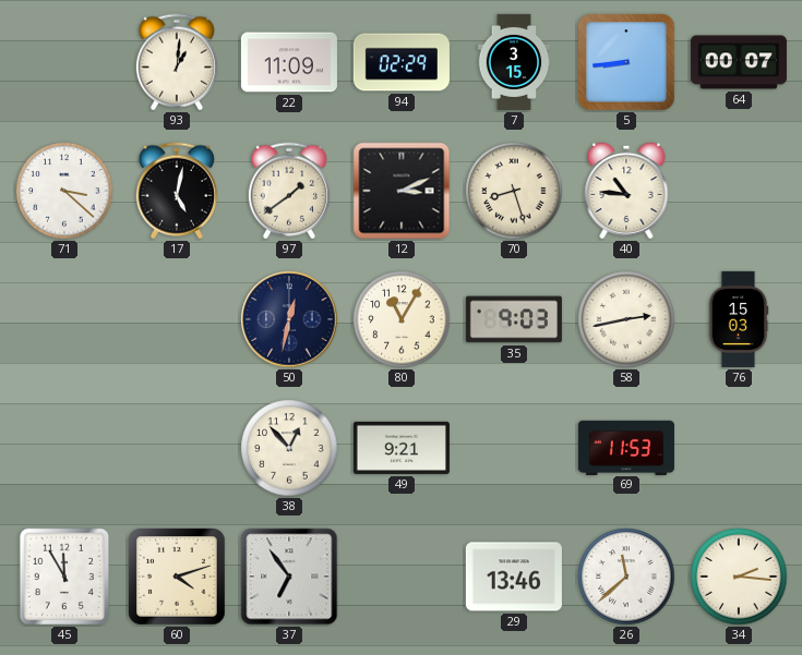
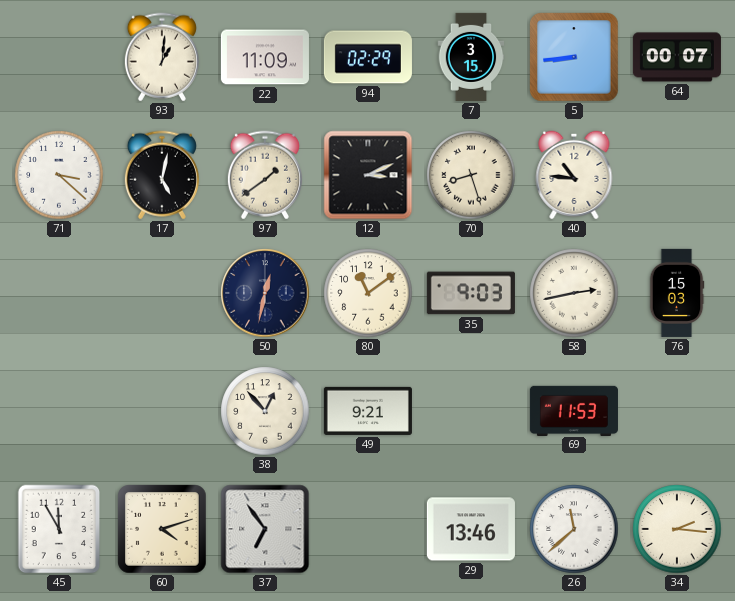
80: 11:05 -> 11:09
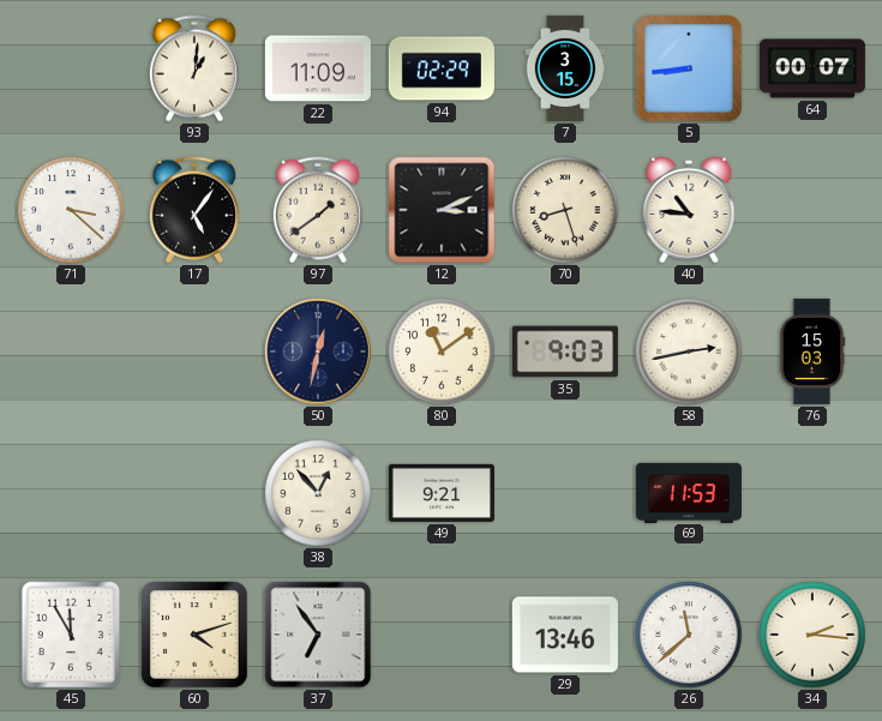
17: 5:02 -> 5:06
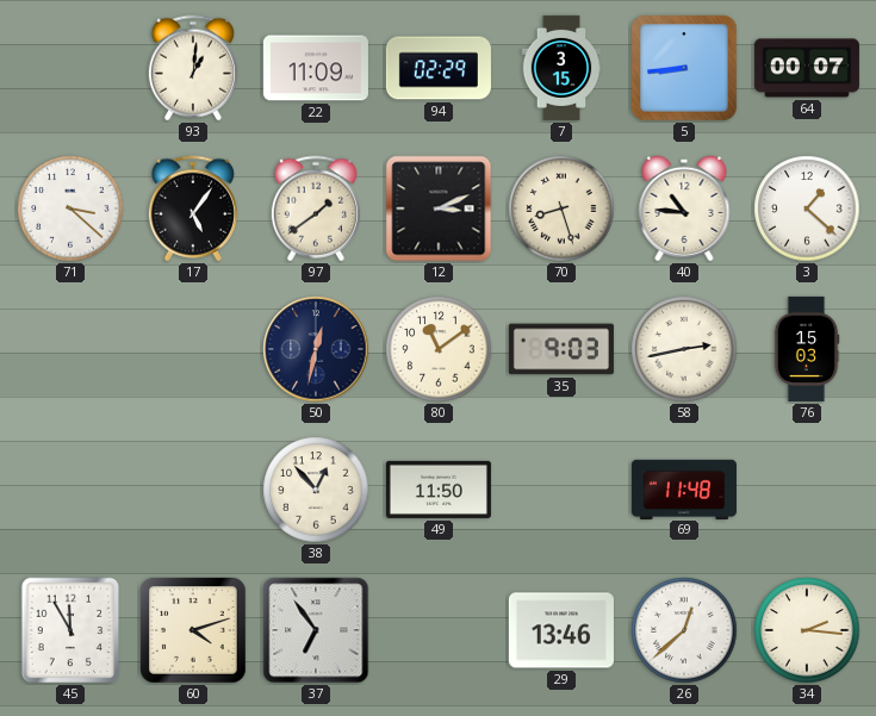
3: none -> 1:22
49: 9:21 -> 11:50
69: 11:53 -> 11:48
26: 11:38 -> 12:38
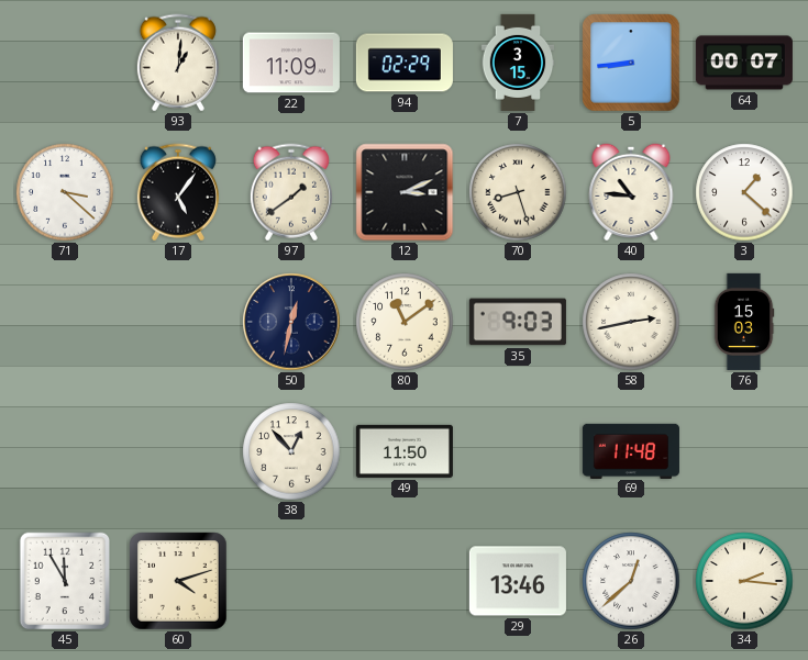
37: 6:54 -> none
